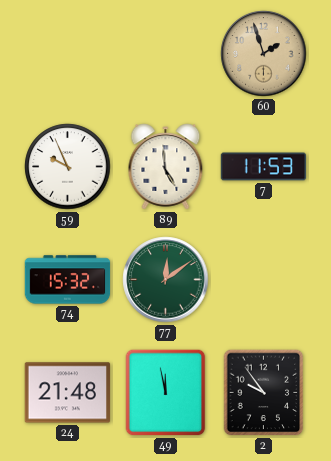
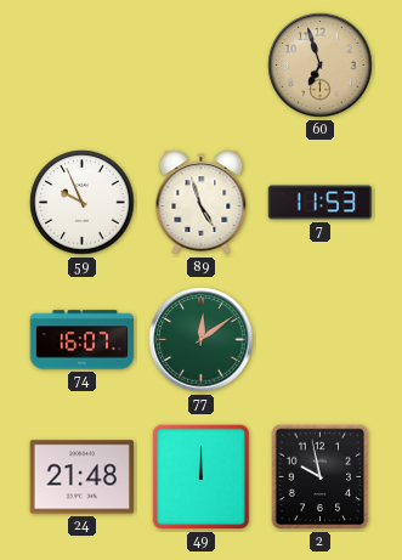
60: 1:57 -> 6:57
89: 4:59 -> 4:57
74: 15:32 -> 16:07
49: 11:58 -> 12:00
2: 9:54 -> 9:58
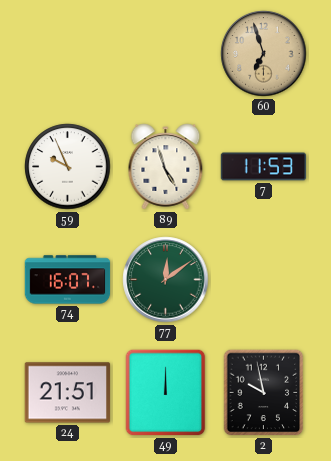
24: 21:48 -> 21:51
